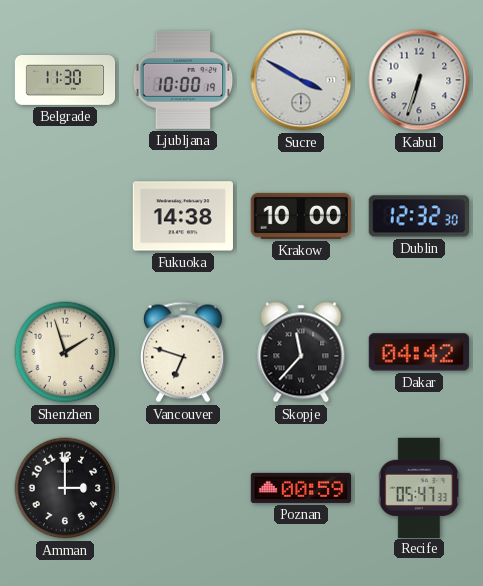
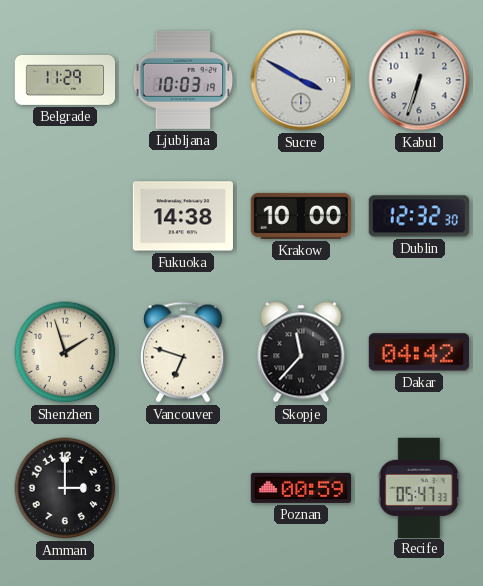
Belgrade: 11:30 -> 11:29
Ljubljana: 10:00 -> 10:03
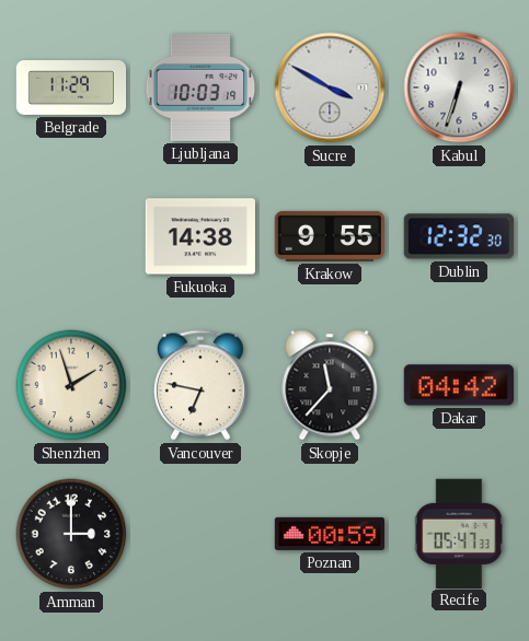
Krakow: 10:00 -> 9:55
Vancouver: 6:48 -> 6:47
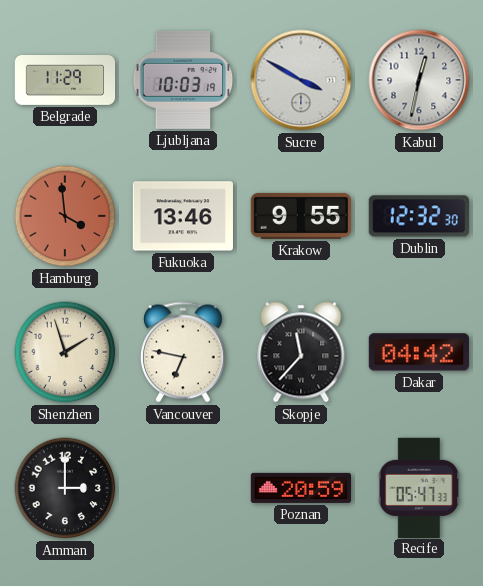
Kabul: 6:33 -> 12:32
Hamburg: none -> 3:59
Fukuoka: 14:38 -> 13:46
Poznan: 00:59 -> 20:59
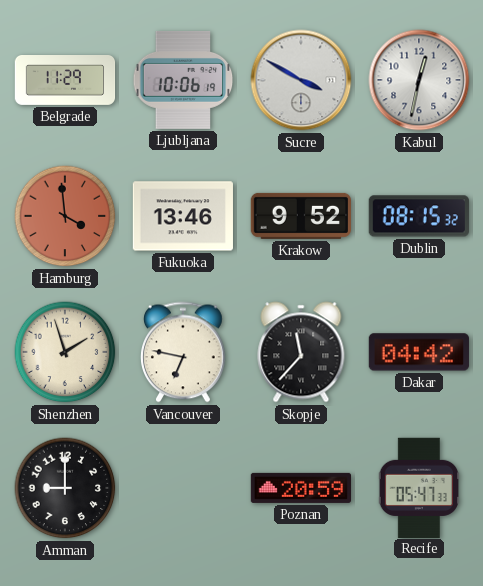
Ljubljana: 10:03 -> 10:06
Krakow: 9:55 -> 9:52
Dublin: 12:32 -> 08:15
Amman: 3:00 -> 9:00
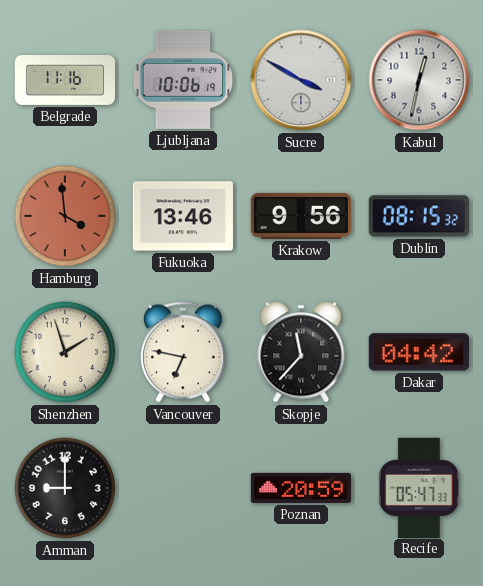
Belgrade: 11:29 -> 11:16
Krakow: 9:52 -> 9:56
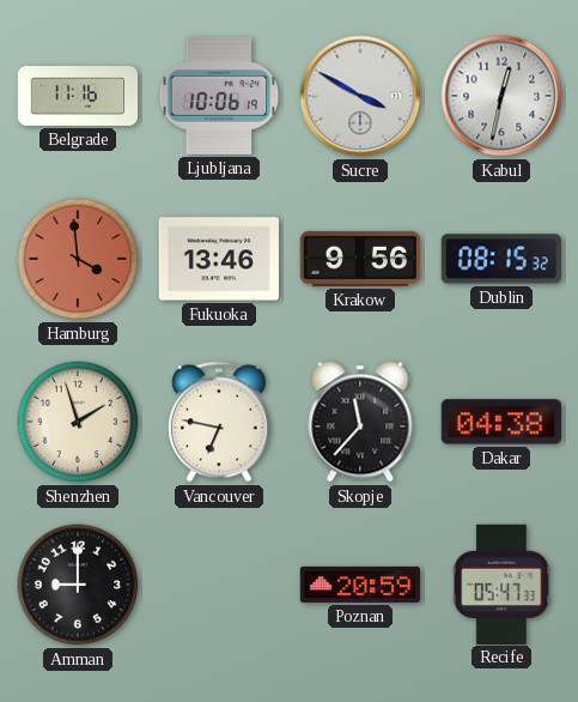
Dakar: 04:42 -> 04:38
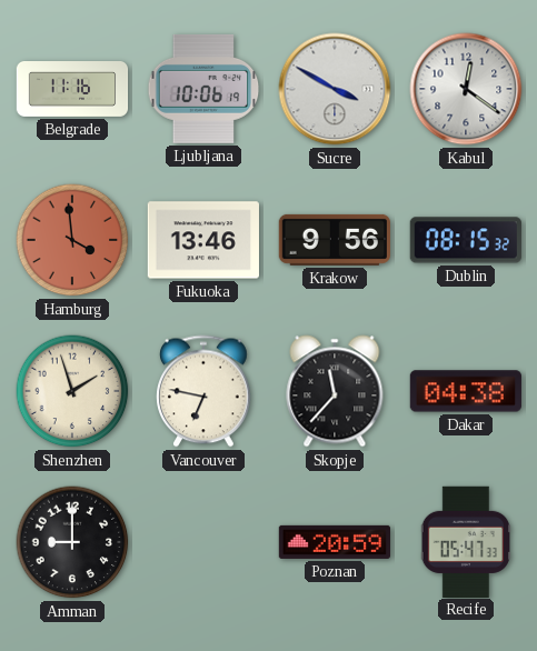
Kabul: 12:32 -> 12:21
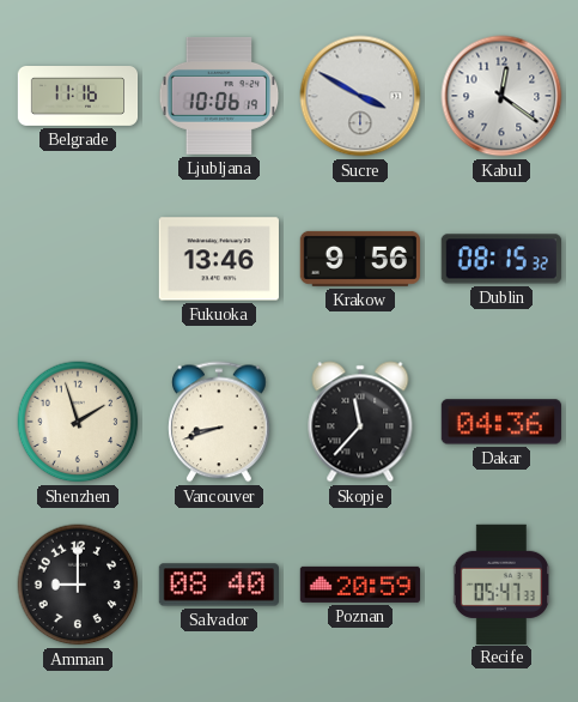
Hamburg: 3:59 -> none
Vancouver: 6:47 -> 8:42
Dakar: 04:38 -> 04:36
Salvador: none -> 08:40
